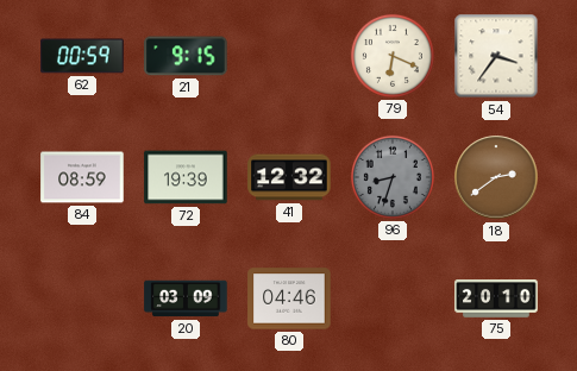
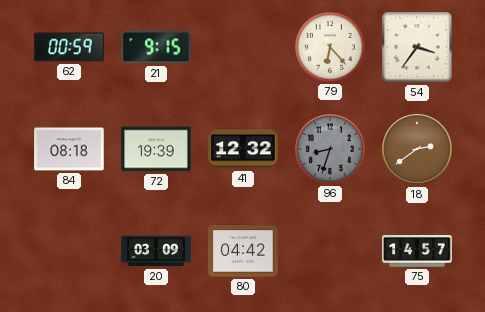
79: 6:19 -> 6:23
84: 08:59 -> 08:18
80: 04:46 -> 04:42
75: 20:10 -> 14:57
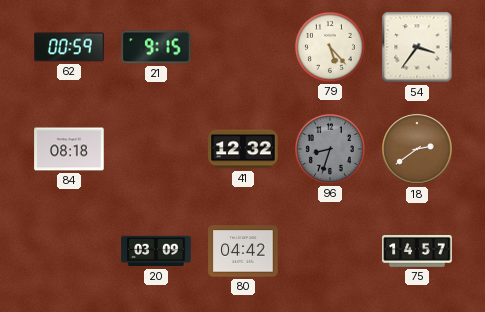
79: 6:23 -> 5:23
72: 19:39 -> none
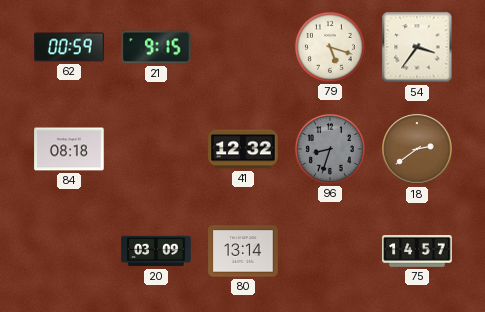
79: 5:23 -> 5:18
80: 04:42 -> 13:14
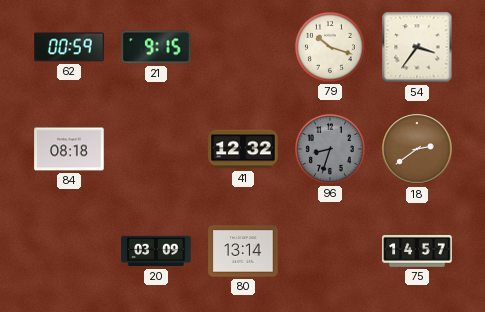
79: 5:18 -> 10:18
